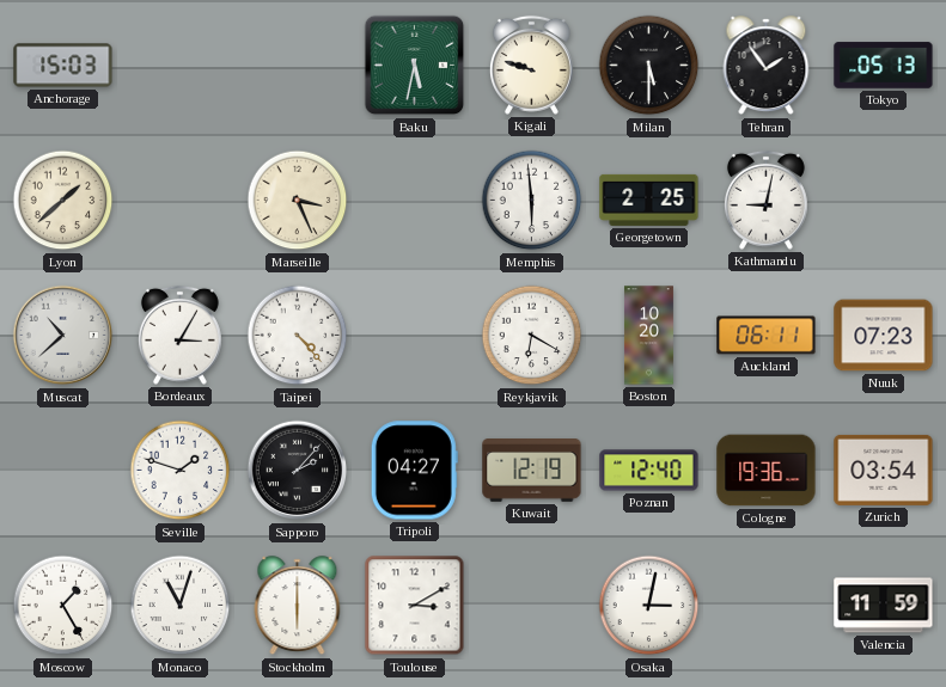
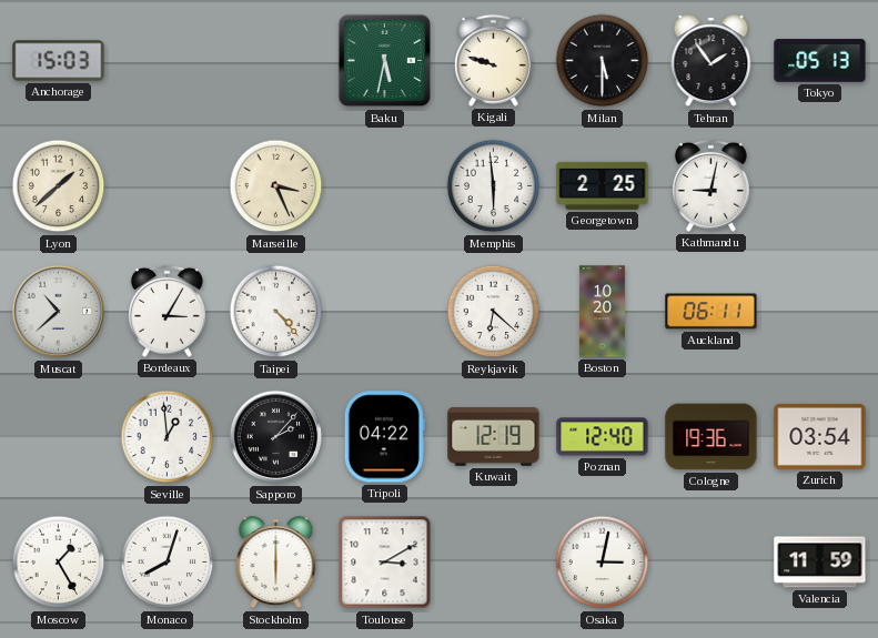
Reykjavik: 6:20 -> 6:22
Nuuk: 07:23 -> none
Seville: 1:48 -> 12:59
Tripoli: 04:27 -> 04:22
Monaco: 11:03 -> 8:03
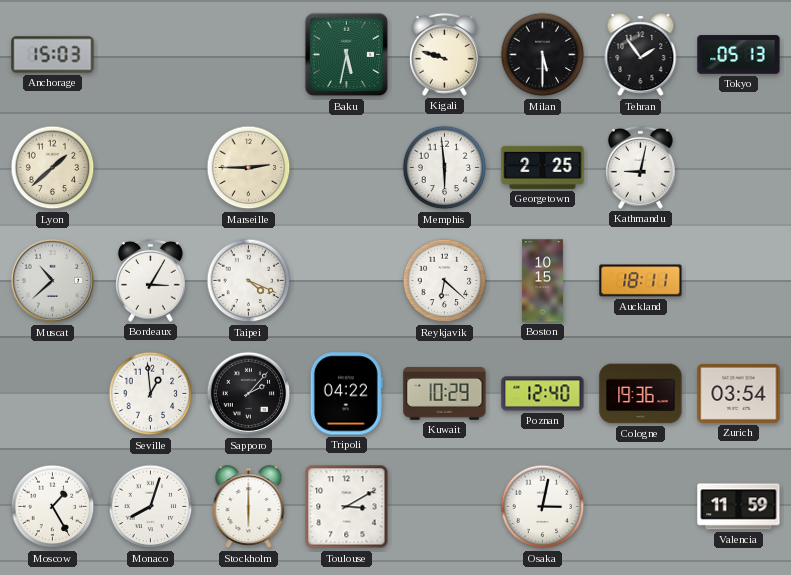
Marseille: 3:26 -> 2:45
Taipei: 4:23 -> 4:19
Boston: 10:20 -> 10:15
Auckland: 06:11 -> 18:11
Kuwait: 12:19 -> 10:29
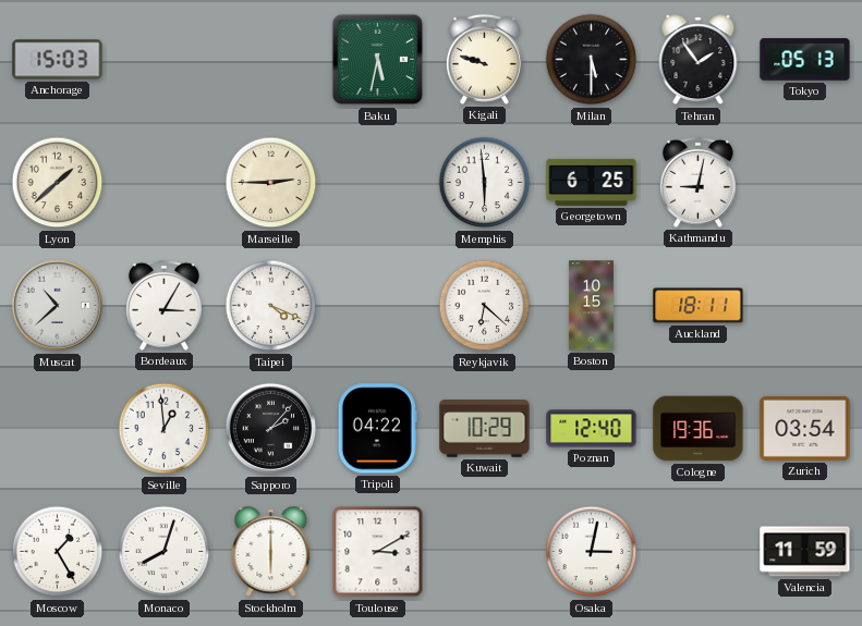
Georgetown: 2:25 -> 6:25
